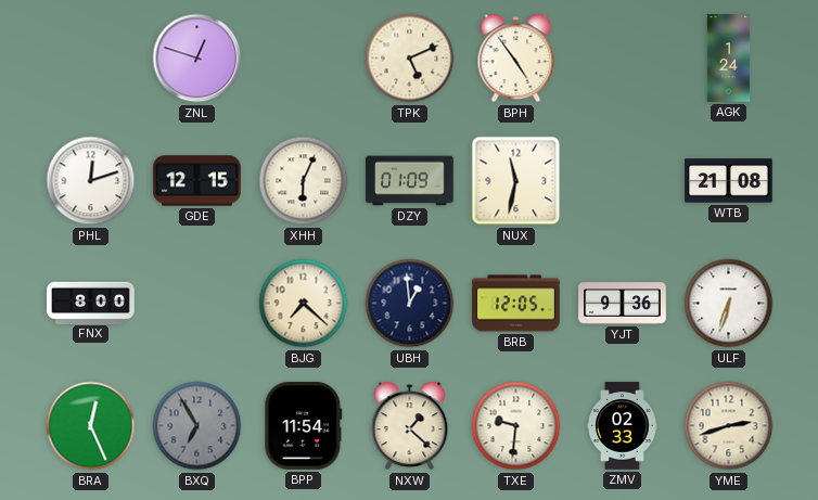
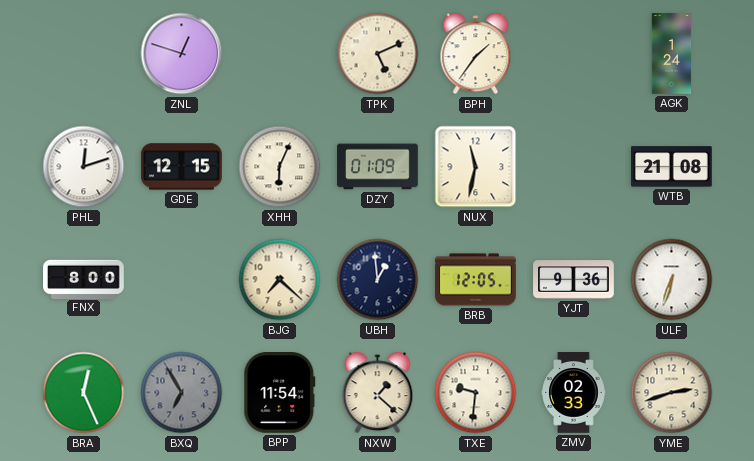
BPH: 4:54 -> 1:36
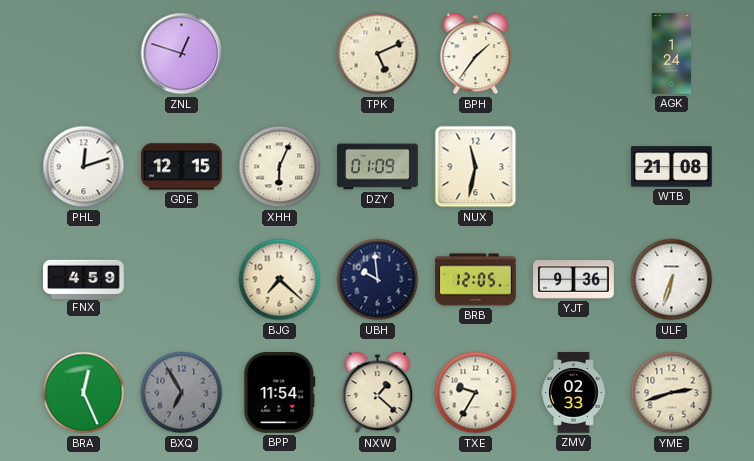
FNX: 8:00 -> 4:59
UBH: 12:59 -> 9:59
TXE: 9:31 -> 9:35
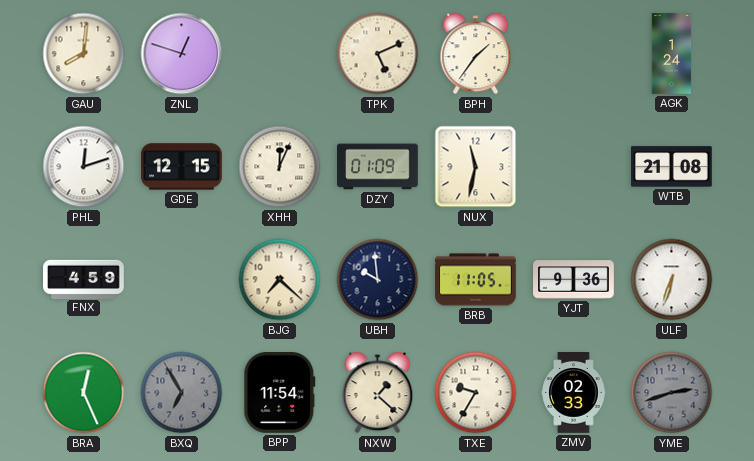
GAU: none -> 8:01
XHH: 6:04 -> 12:04
BRB: 12:05 -> 11:05
YME dial: cream -> grey
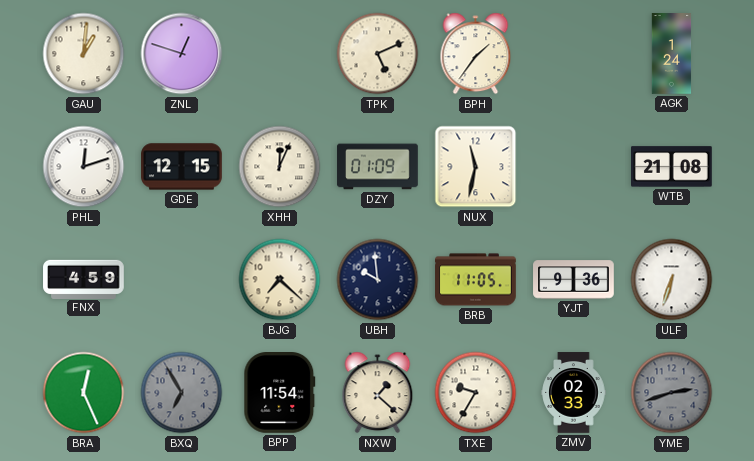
GAU: 8:01 -> 1:01
